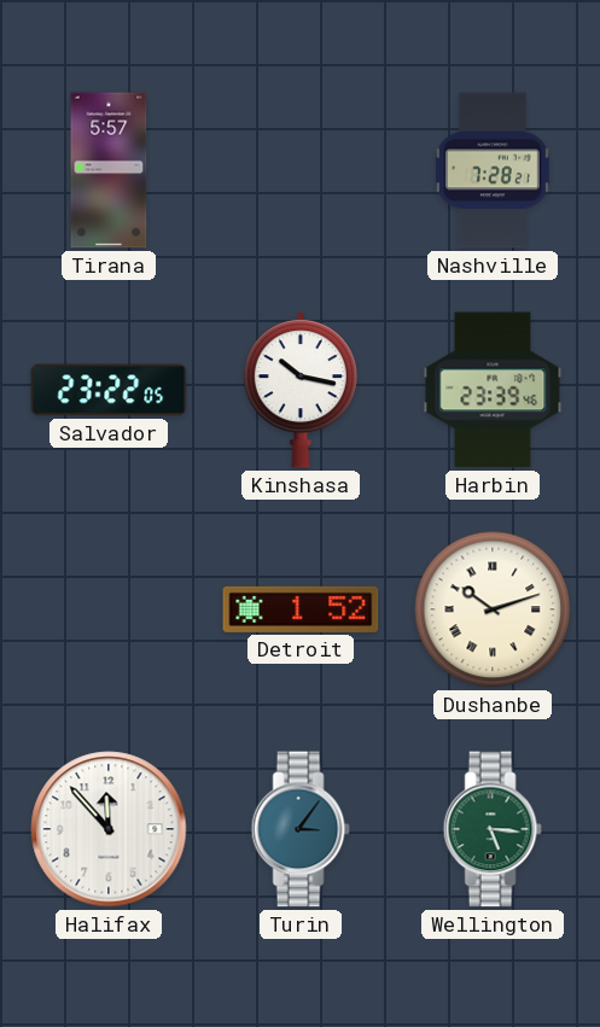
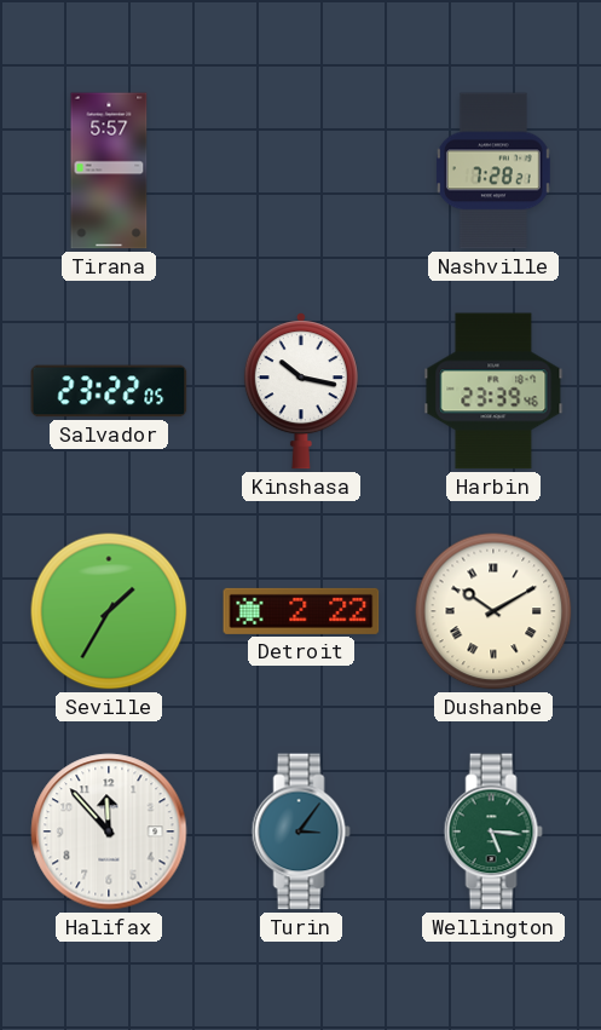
Seville: none -> 1:35
Detroit: 1:52 -> 2:22
Dushanbe: 10:12 -> 10:10
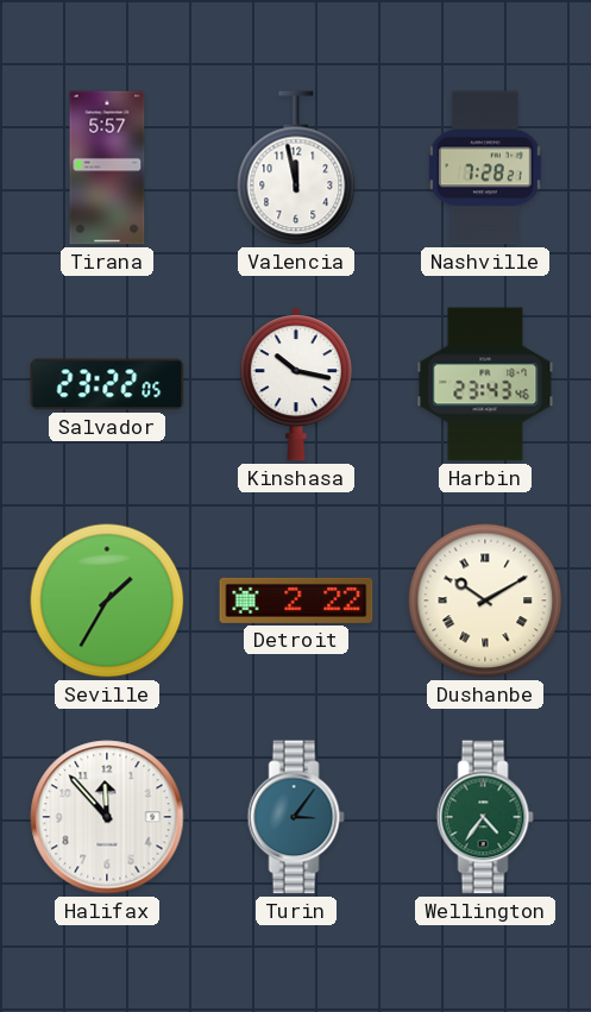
Valencia: none -> 11:58
Harbin: 23:39 -> 23:43
Wellington: 5:16 -> 4:36
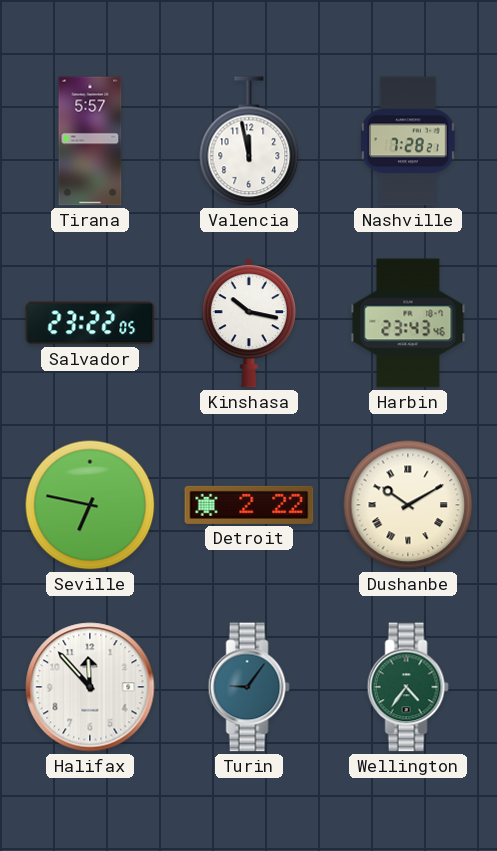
Seville: 1:35 -> 6:47
Turin: 3:06 -> 9:06
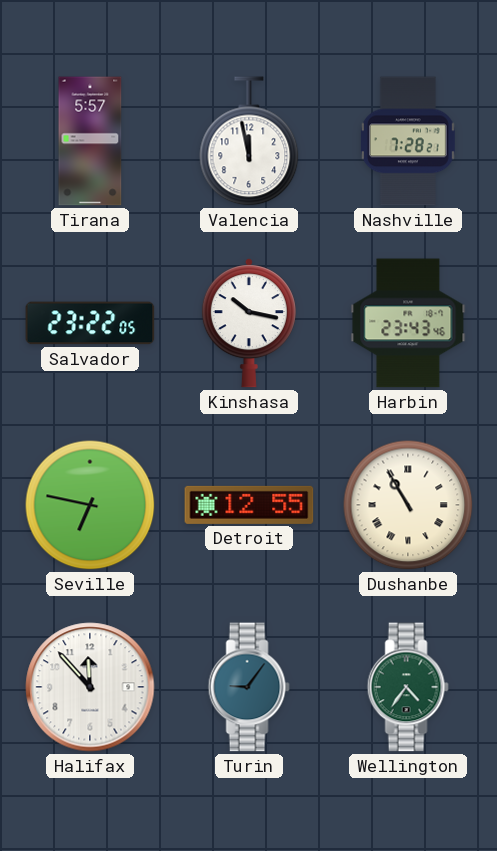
Detroit: 2:22 -> 12:55
Dushanbe: 10:10 -> 10:55
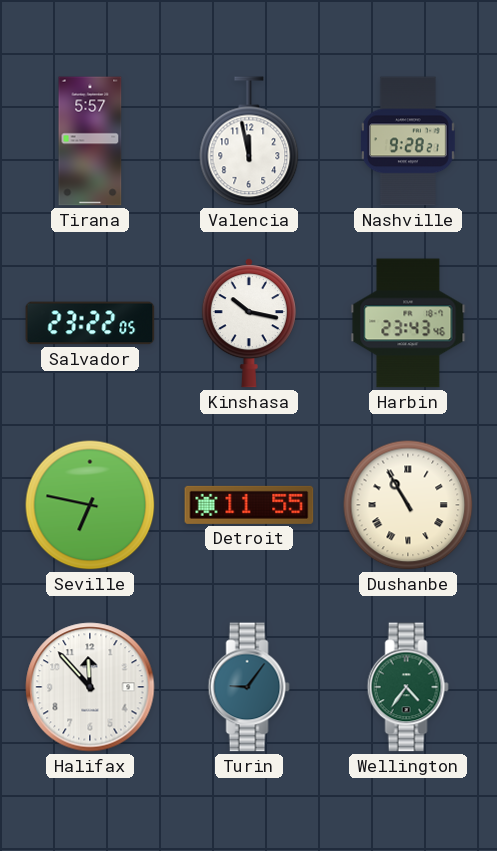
Nashville: 7:28 -> 9:28
Detroit: 12:55 -> 11:55
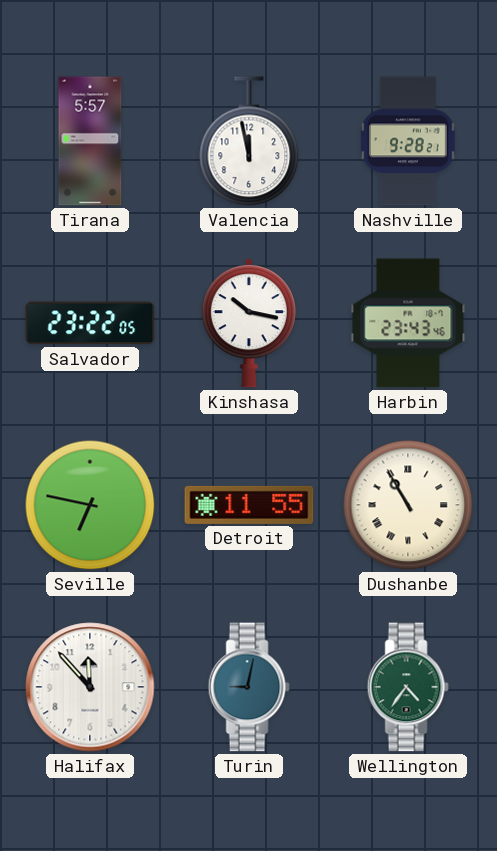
Turin: 9:06 -> 9:02
